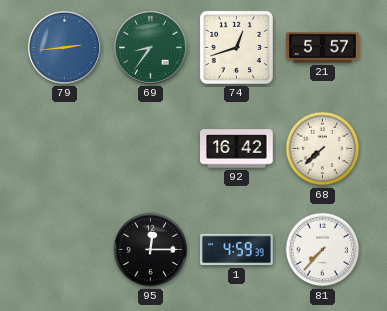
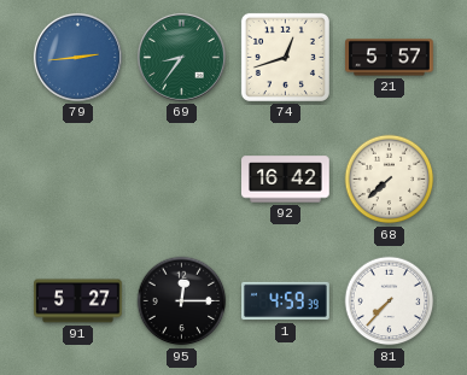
91: none -> 5:27
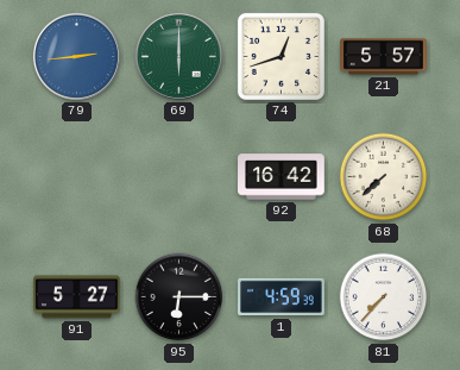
69: 8:36 -> 6:00
95: 12:15 -> 6:15
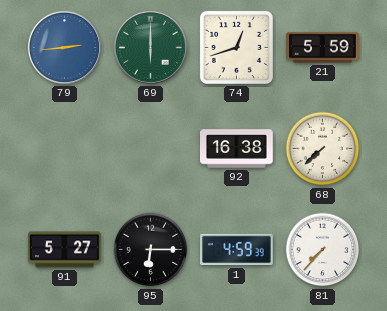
21: 5:57 -> 5:59
92: 16:42 -> 16:38
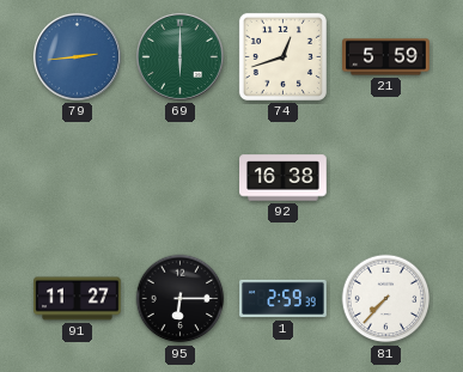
68: 7:38 -> none
91: 5:27 -> 11:27
1: 4:59 -> 2:59
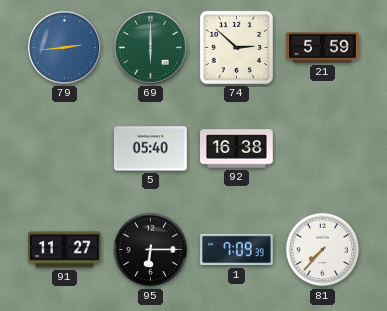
74: 12:42 -> 2:52
5: none -> 05:40
1: 2:59 -> 7:09
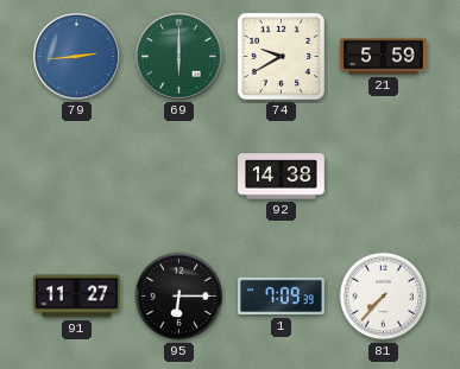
74: 2:52 -> 9:40
5: 05:40 -> none
92: 16:38 -> 14:38
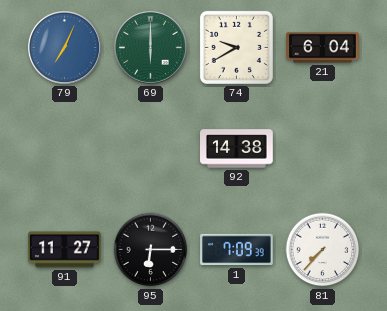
79: 2:44 -> 7:04
21: 5:59 -> 6:04
